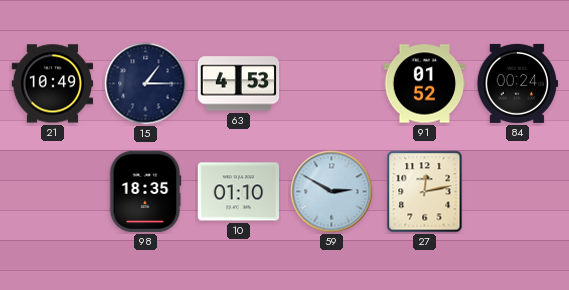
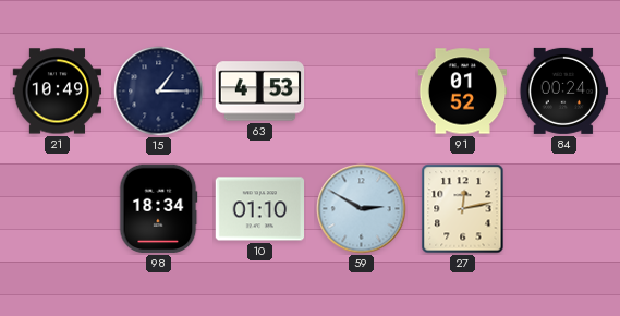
98: 18:35 -> 18:34
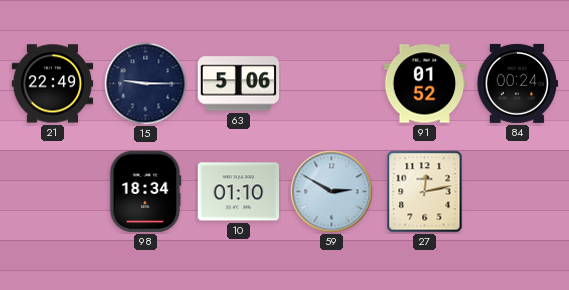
21: 10:49 -> 22:49
15: 1:15 -> 9:15
63: 4:53 -> 5:06
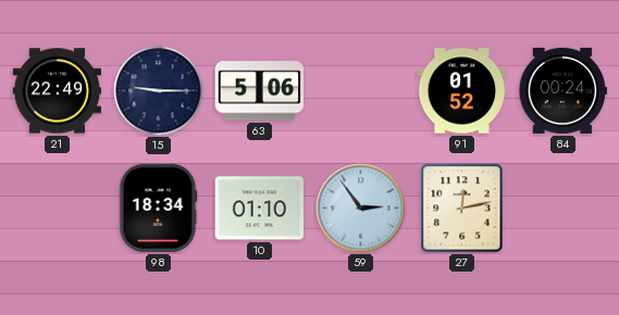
59: 2:50 -> 2:54
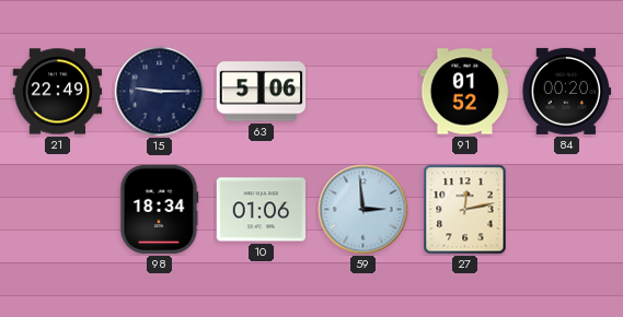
84: 00:24 -> 00:20
10: 01:10 -> 01:06
59: 2:54 -> 2:59
